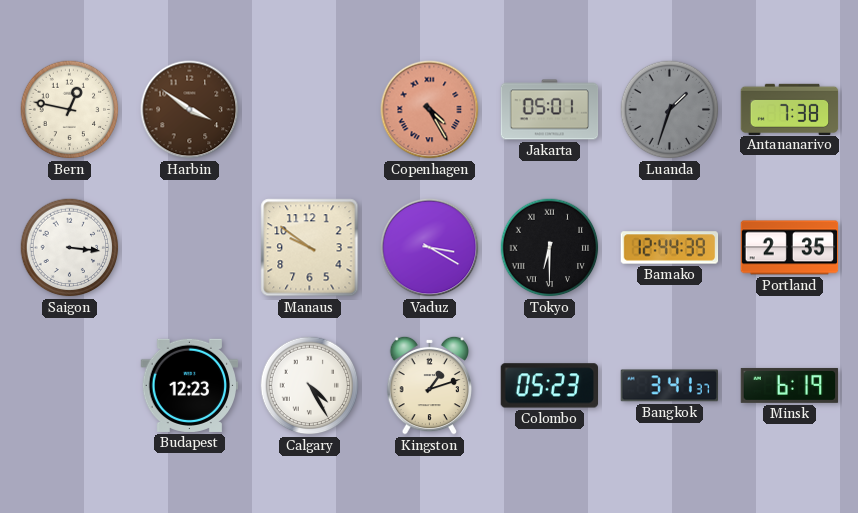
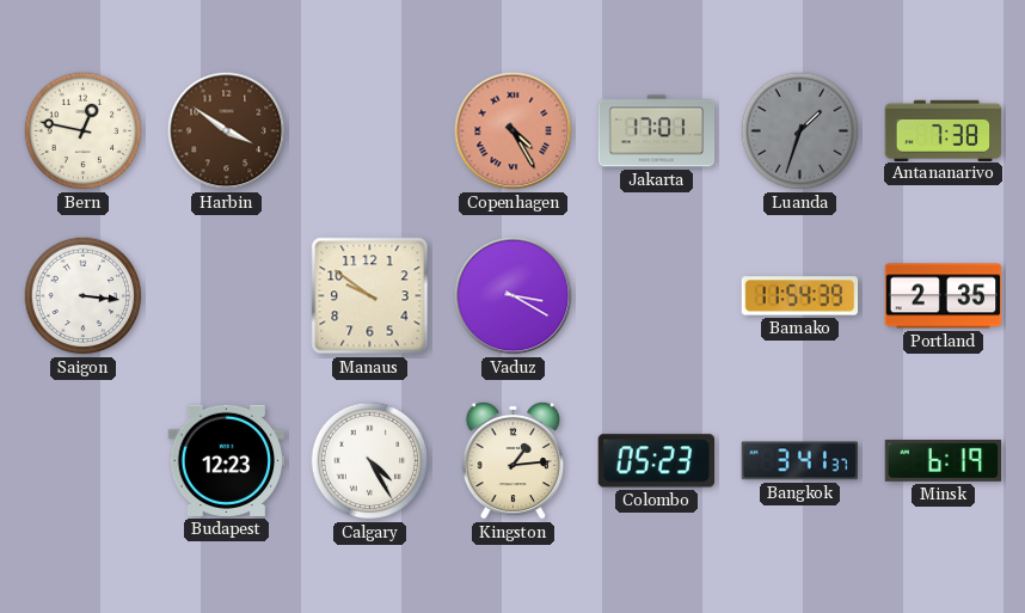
Jakarta: 05:01 -> 17:01
Tokyo: 6:30 -> none
Bamako: 12:44 -> 11:54
Kingston: 1:12 -> 1:14
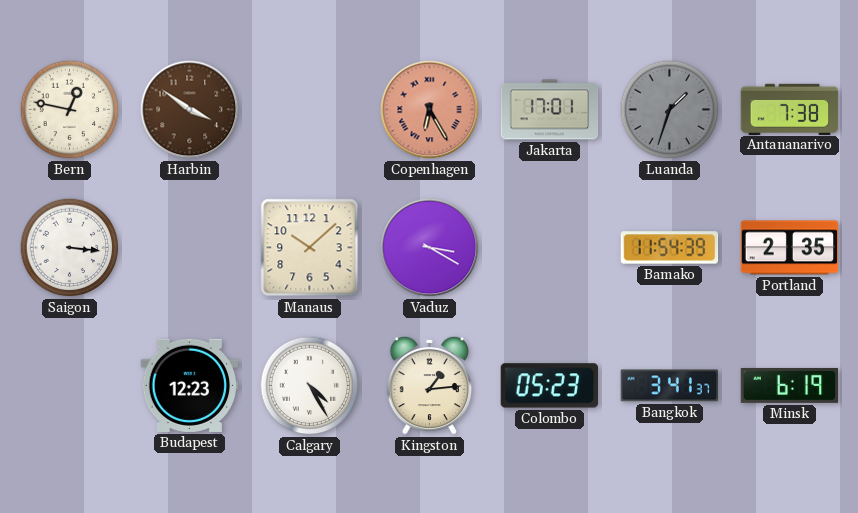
Copenhagen: 4:25 -> 6:25
Manaus: 9:51 -> 10:08
